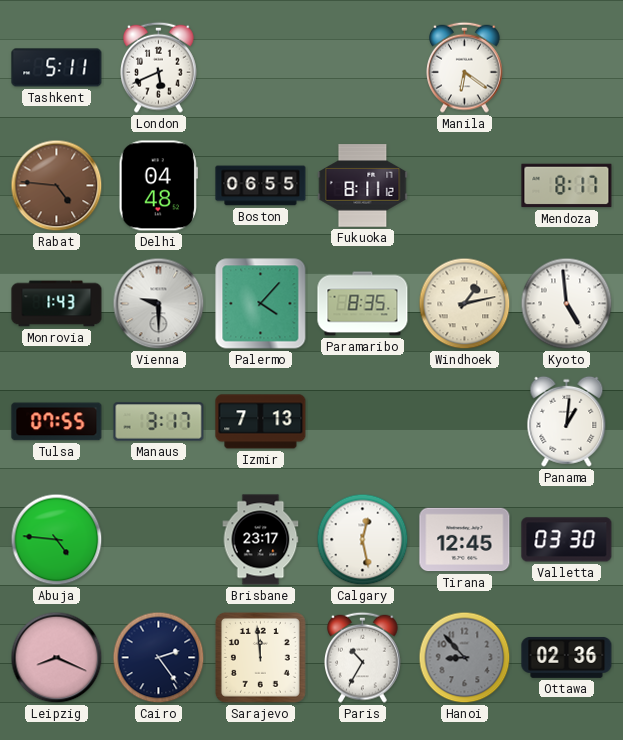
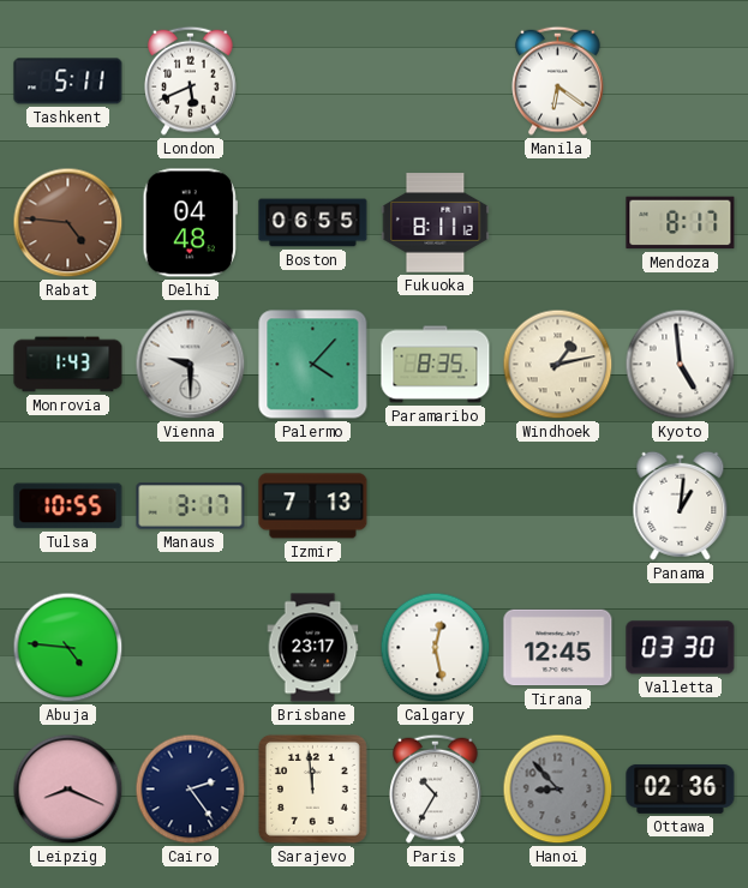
Tulsa: 07:55 -> 10:55
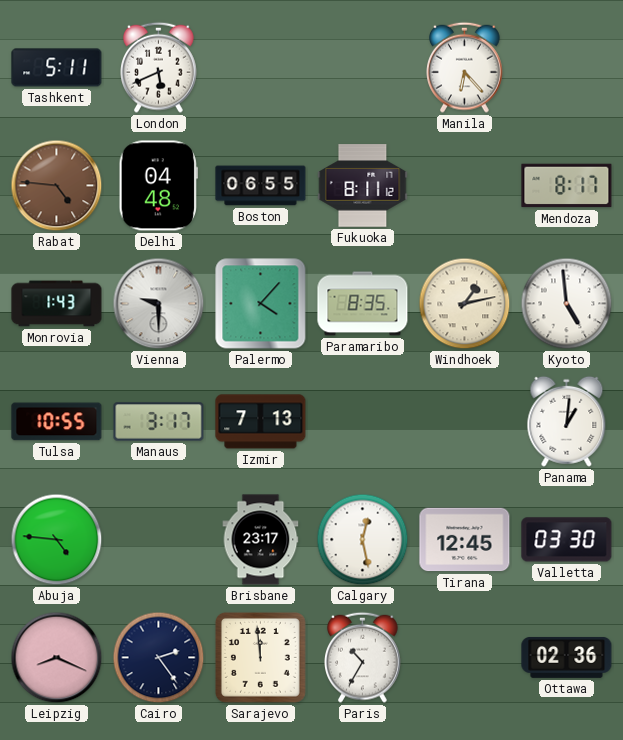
Manila: 6:21 -> 6:23
Hanoi: 8:53 -> none
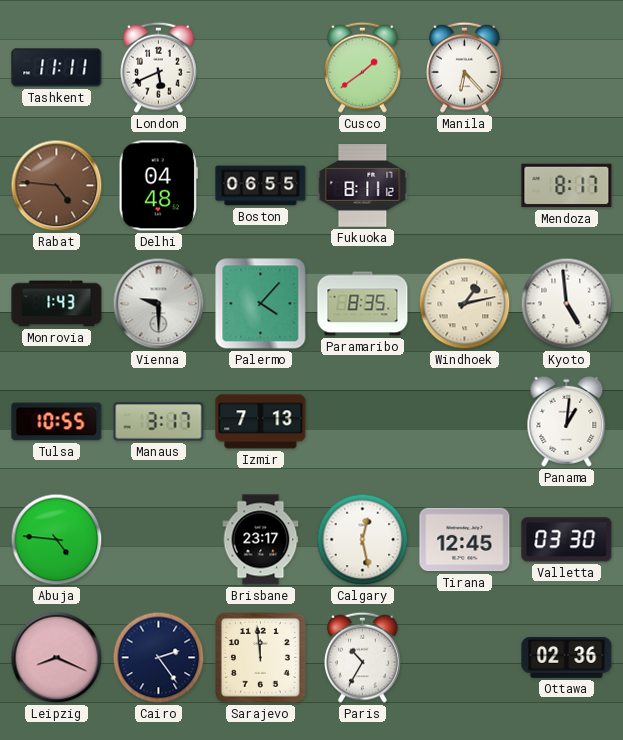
Tashkent: 5:11 -> 11:11
Cusco: none -> 1:39
